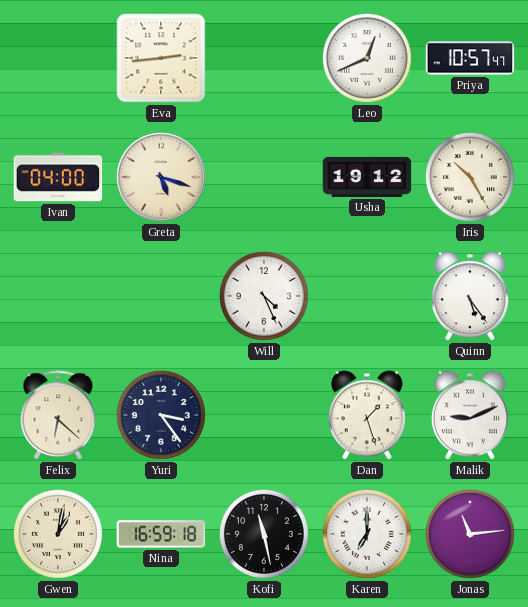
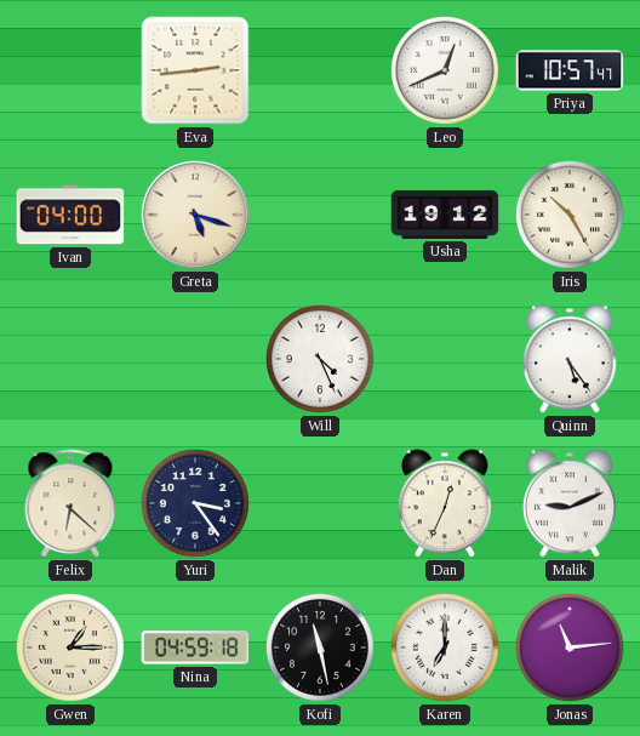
Dan: 1:27 -> 12:34
Gwen: 1:02 -> 1:15
Nina: 16:59 -> 04:59
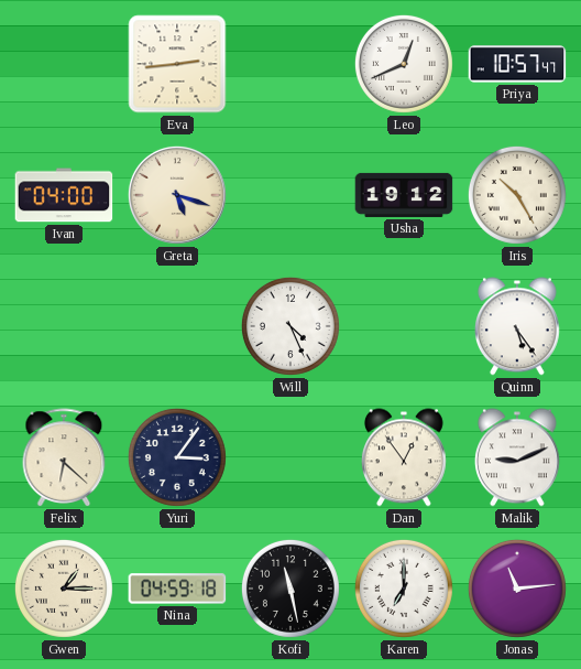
Yuri: 3:24 -> 3:06
Dan: 12:34 -> 12:54
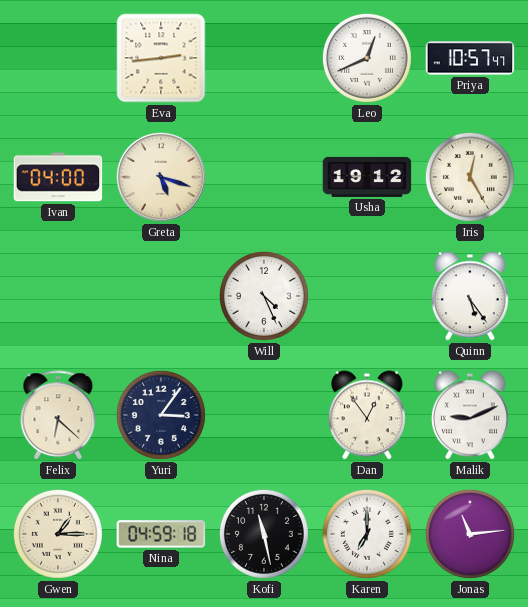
Iris: 10:25 -> 12:25
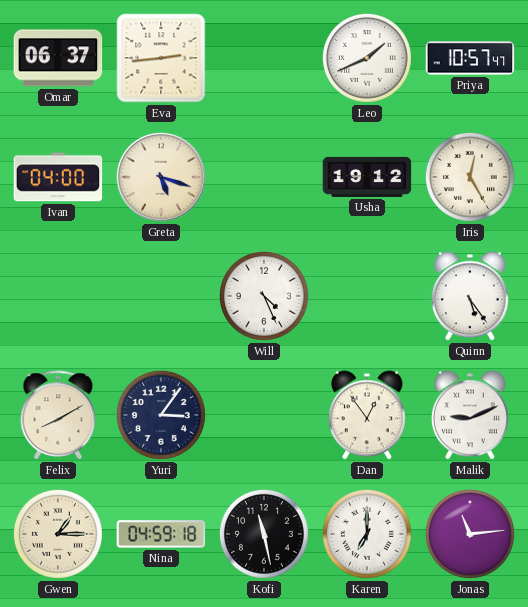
Omar: none -> 06:37
Leo: 12:41 -> 1:41
Felix: 6:22 -> 8:10
